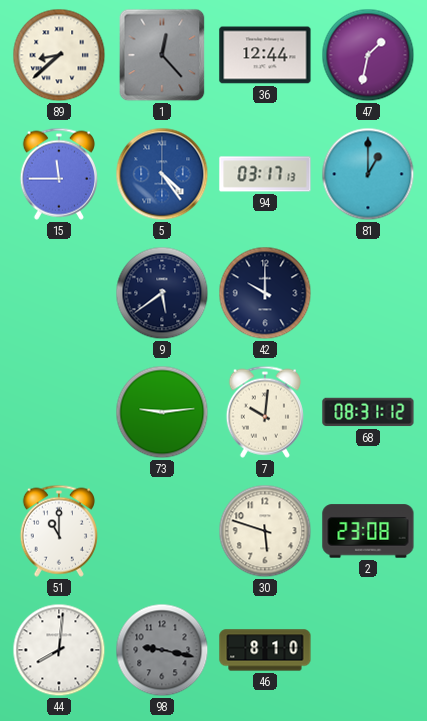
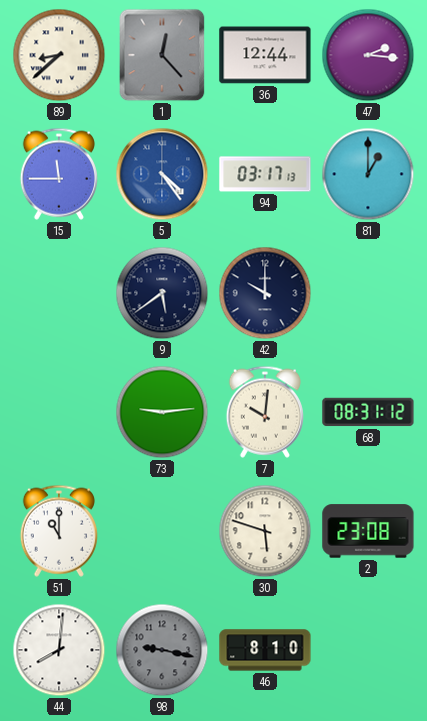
47: 1:32 -> 2:16
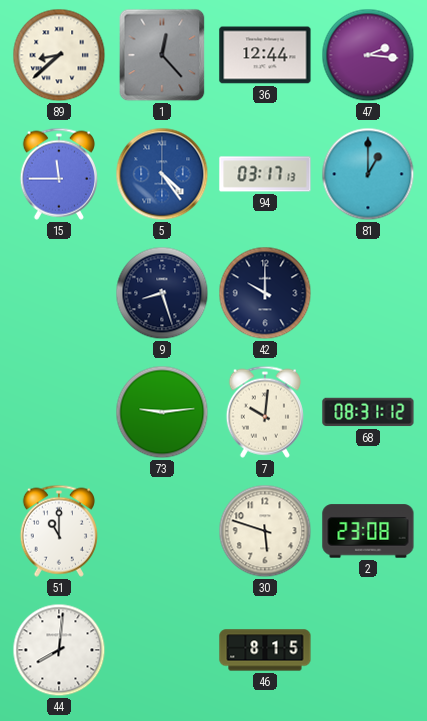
9: 5:39 -> 8:27
98: 9:17 -> none
46: 8:10 -> 8:15
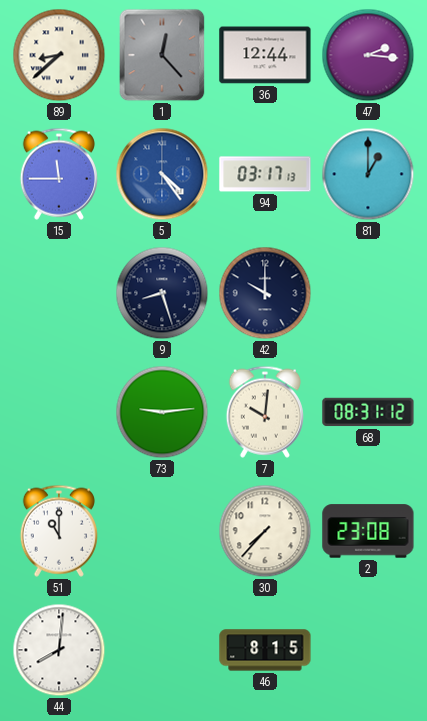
30: 5:48 -> 7:37
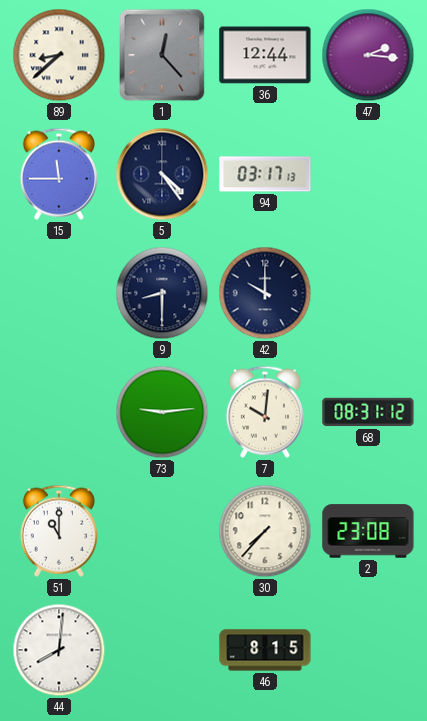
5 dial: blue -> navy
81: 1:00 -> none
9: 8:27 -> 8:30
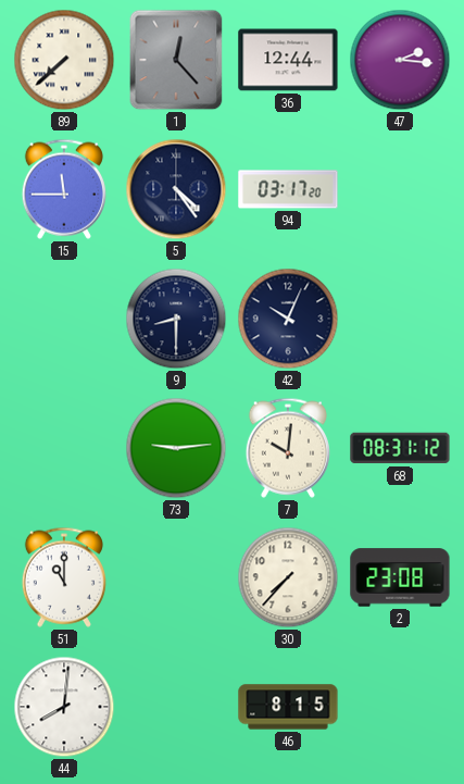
89: 8:38 -> 7:38
94: 03:17:13 -> 03:17:20
42: 10:00 -> 10:04
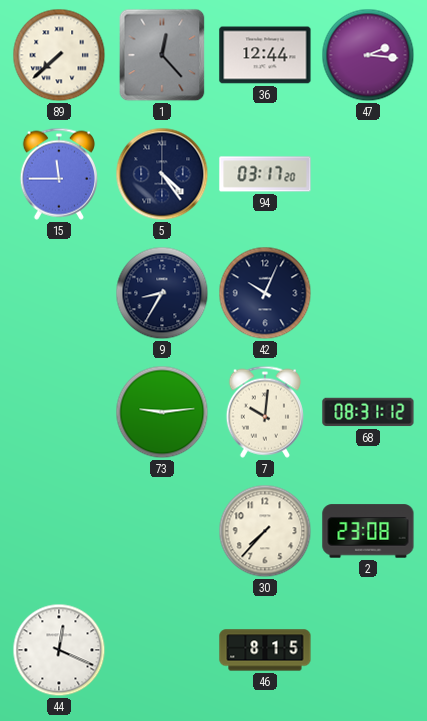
9: 8:30 -> 8:35
51: 11:00 -> none
44: 8:01 -> 12:19
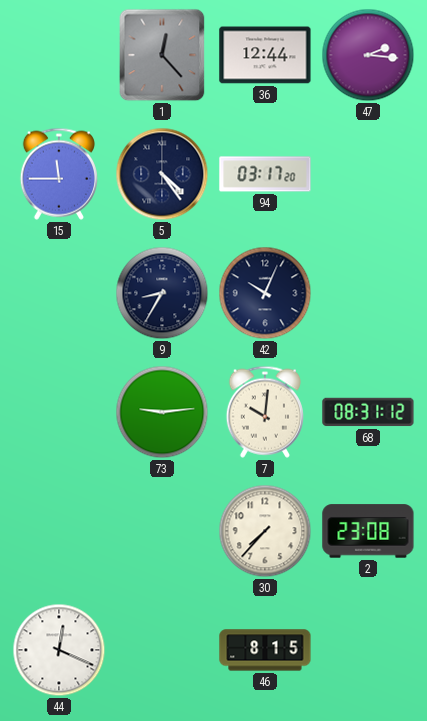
89: 7:38 -> none
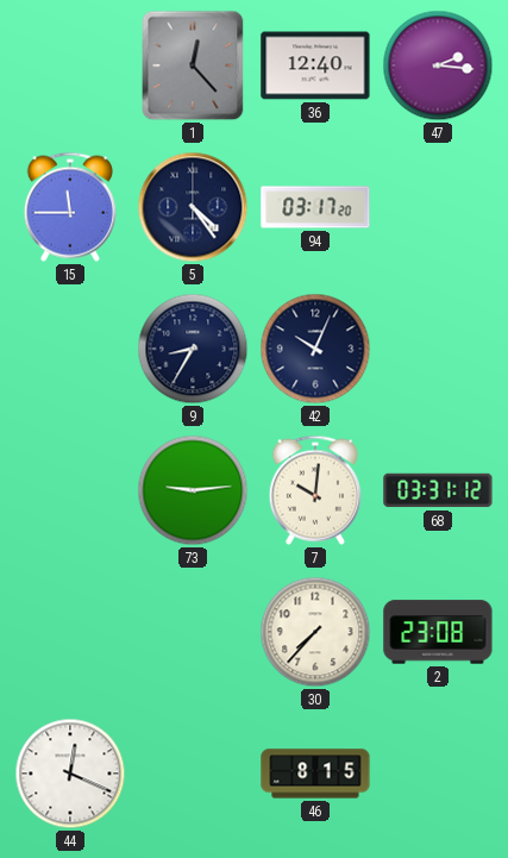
36: 12:44 -> 12:40
68: 08:31 -> 03:31
